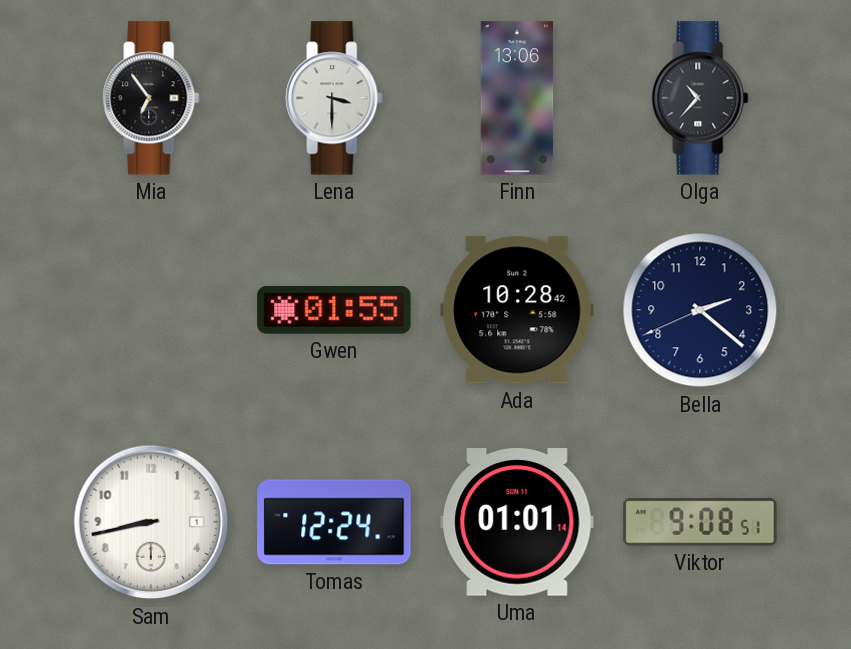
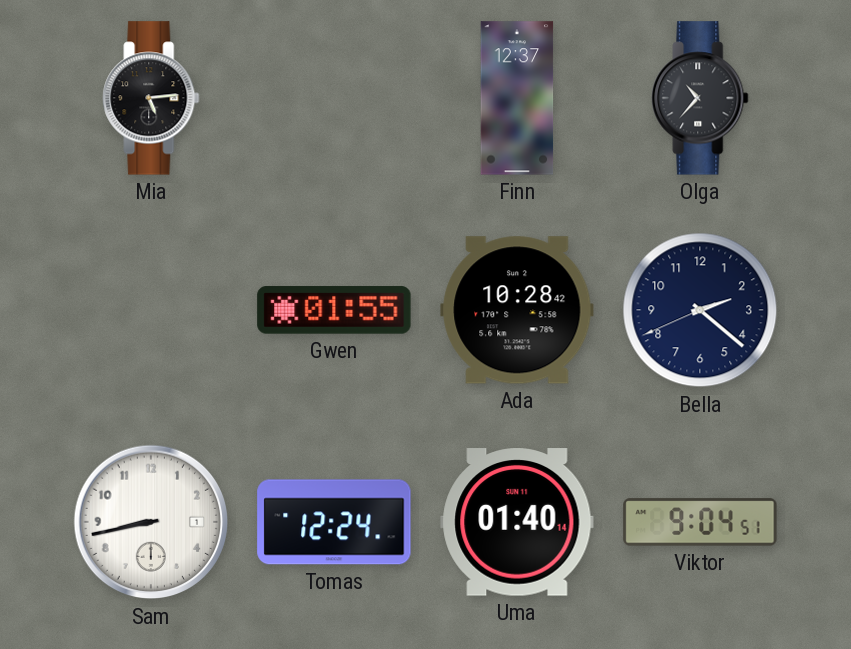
Mia: 6:54 -> 5:14
Lena: 3:30 -> none
Finn: 13:06 -> 12:37
Uma: 01:01 -> 01:40
Viktor: 9:08 -> 9:04
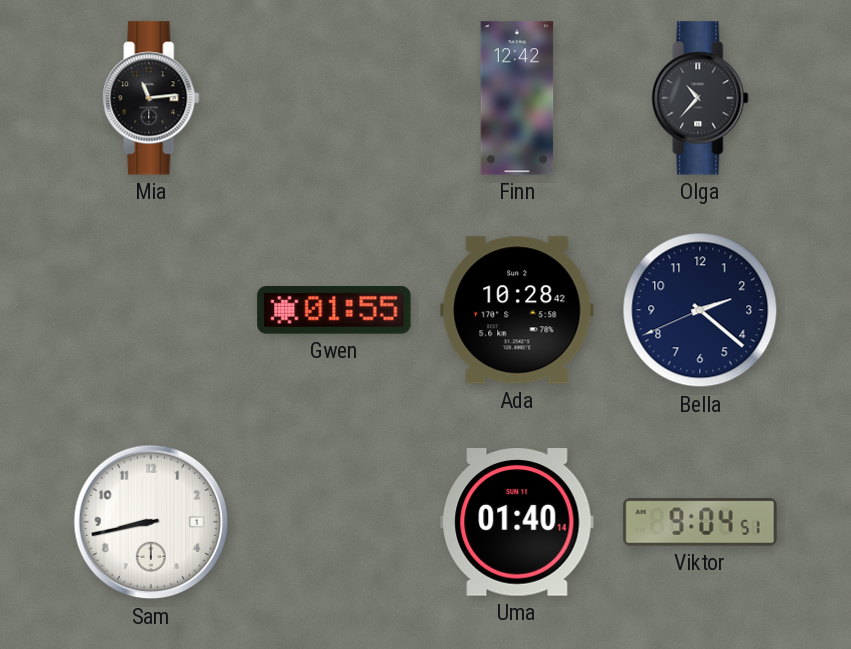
Mia: 5:14 -> 11:14
Finn: 12:37 -> 12:42
Tomas: 12:24 -> none
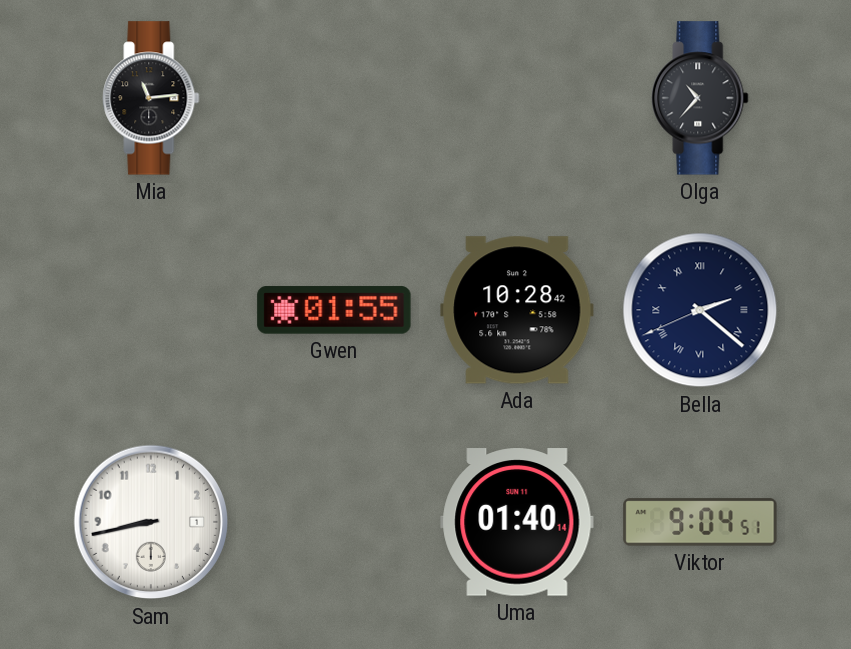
Finn: 12:42 -> none
Bella numerals: Arabic -> Roman
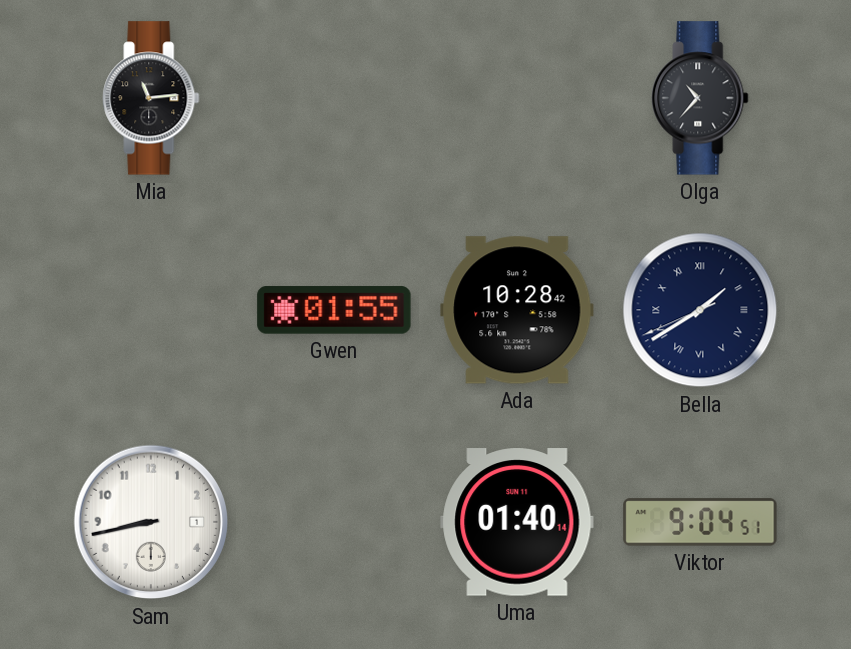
Bella: 2:21 -> 1:39
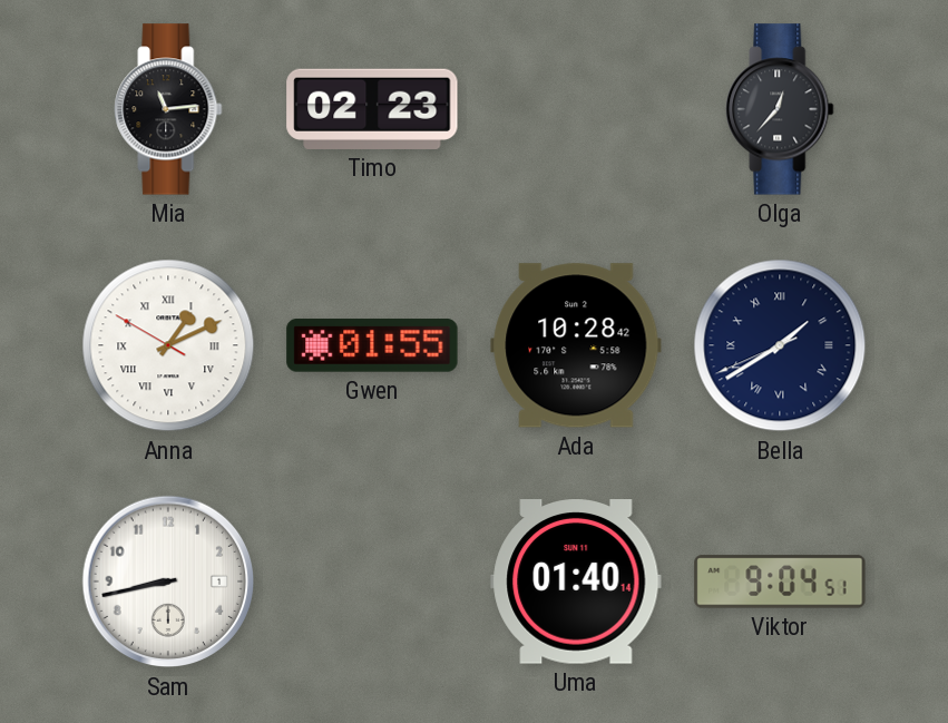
Timo: none -> 02:23
Olga: 10:37 -> 12:37
Anna: none -> 1:10
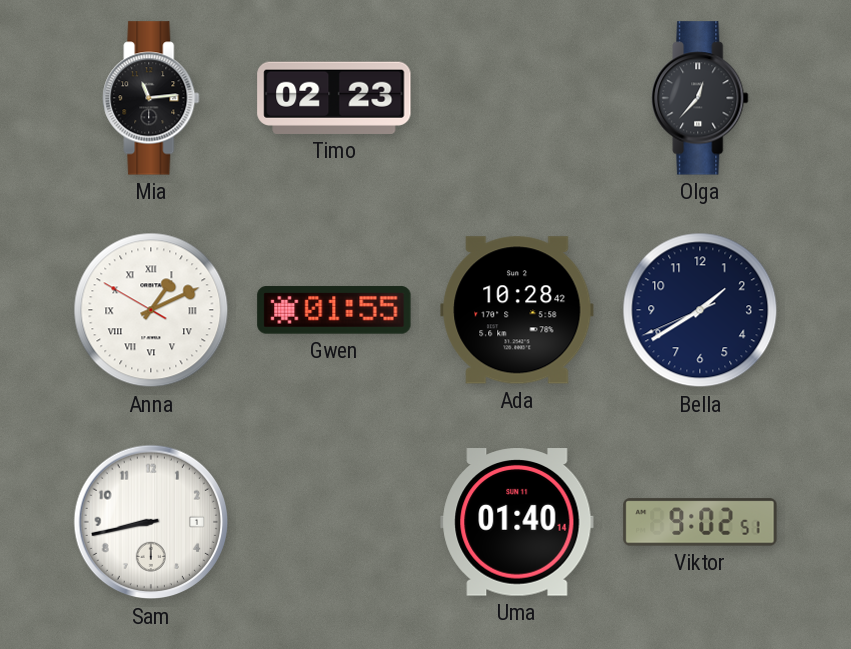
Bella numerals: Roman -> Arabic
Viktor: 9:04 -> 9:02
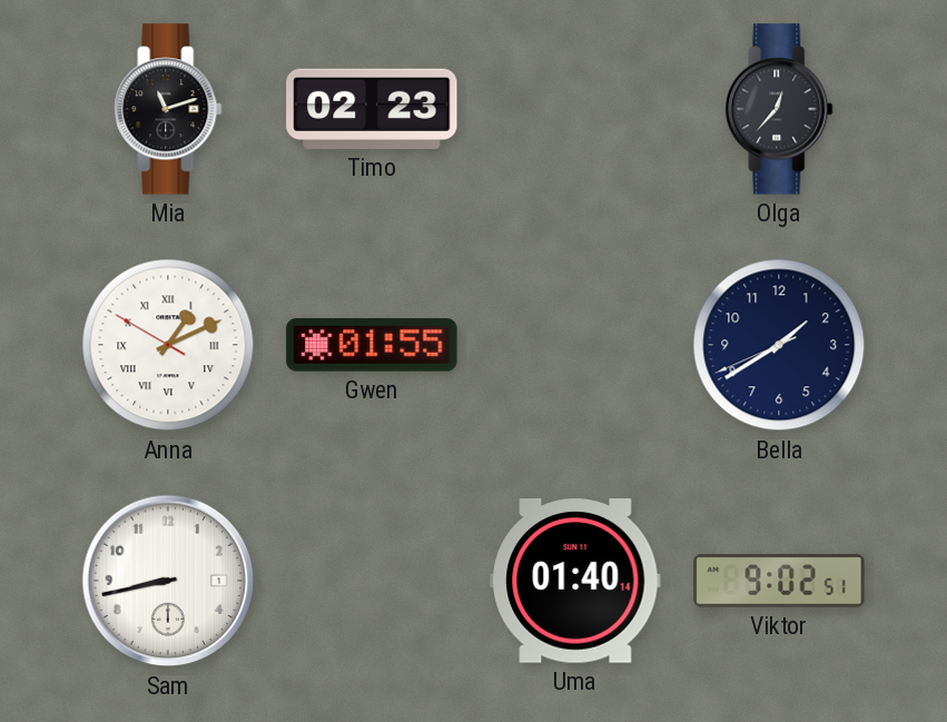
Mia: 11:14 -> 11:12
Ada: 10:28 -> none
